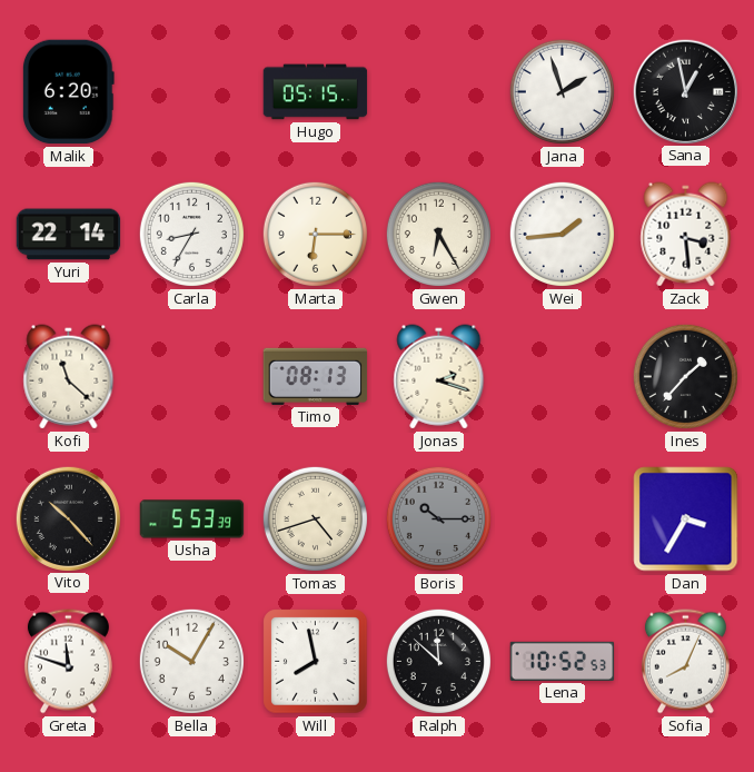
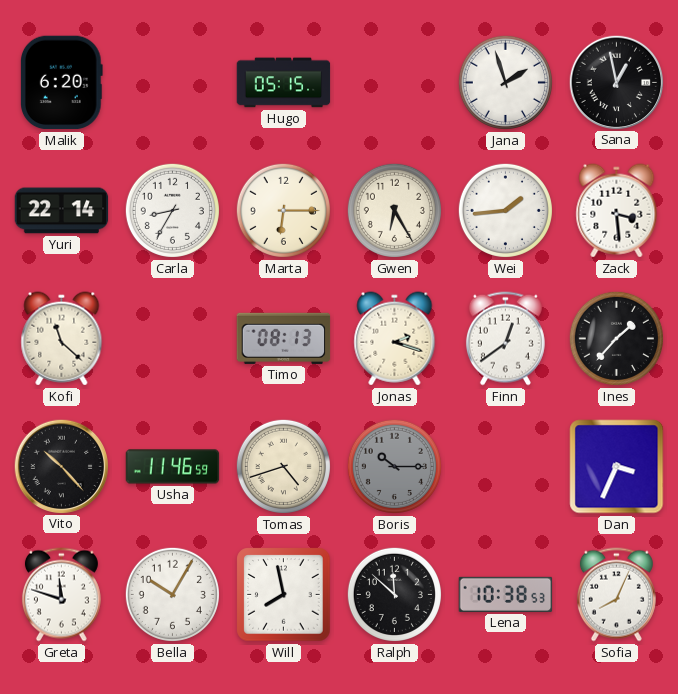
Finn: none -> 12:39
Usha: 5:53 -> 11:46
Dan: 3:35 -> 3:34
Lena: 10:52 -> 10:38
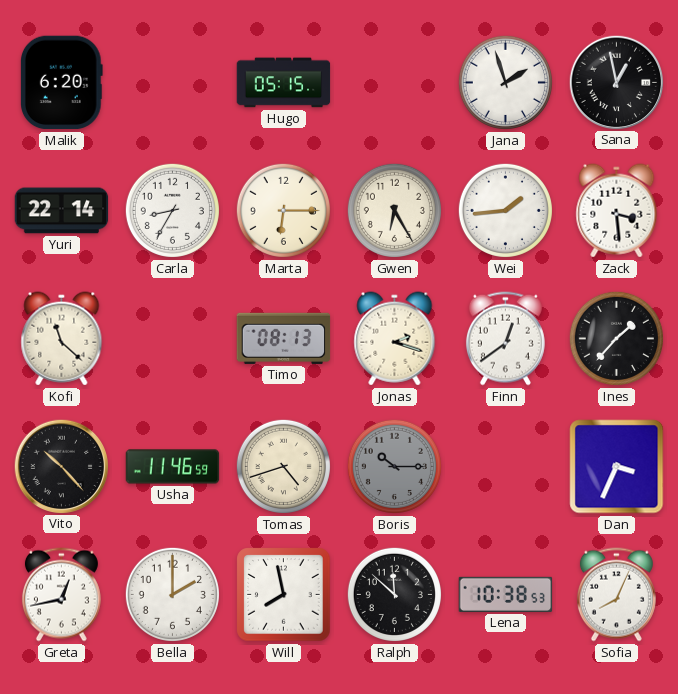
Greta: 11:48 -> 12:43
Bella: 10:05 -> 2:00
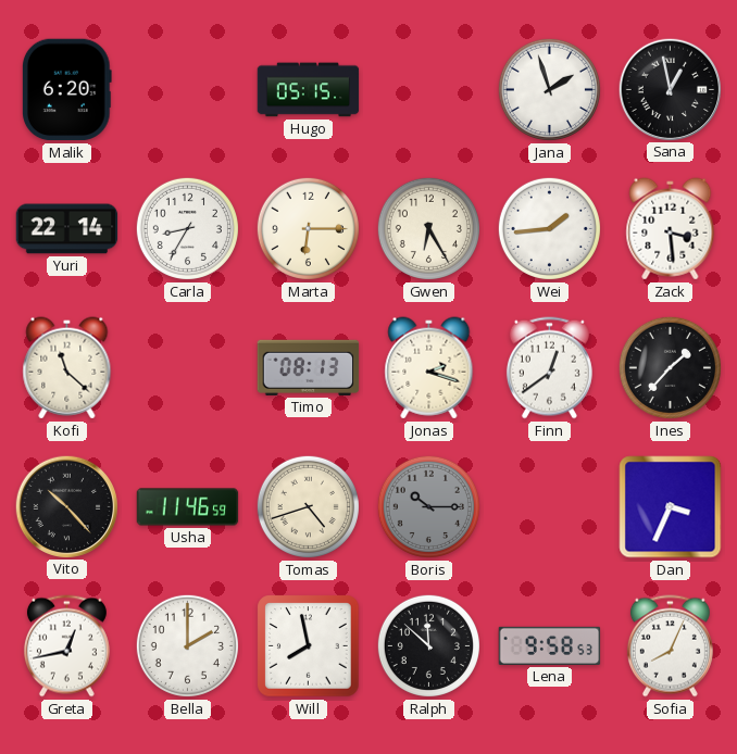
Lena: 10:38 -> 9:58
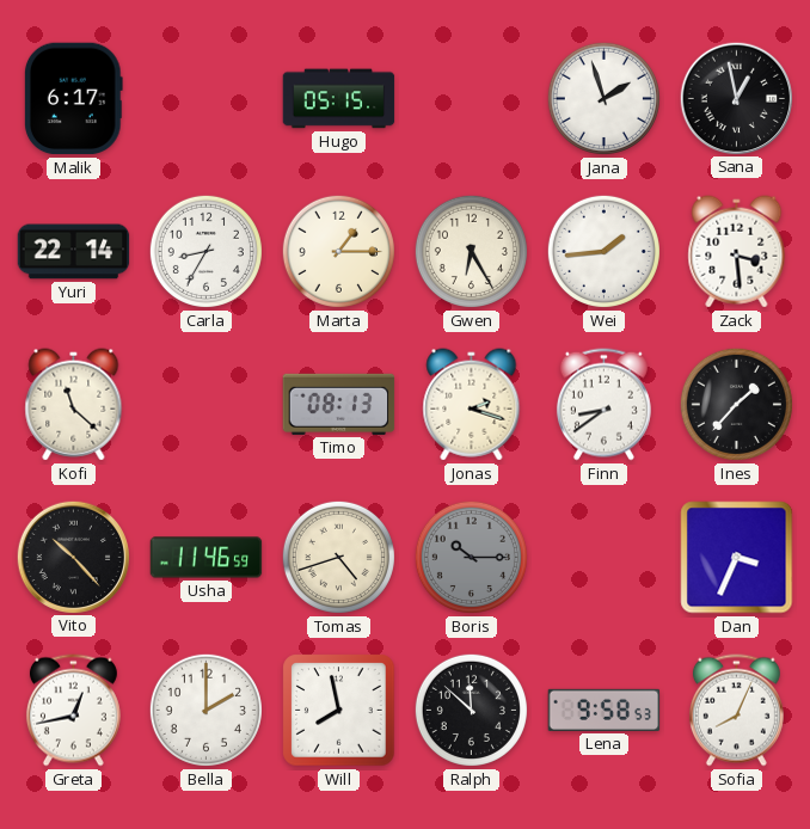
Malik: 6:20 -> 6:17
Marta: 6:15 -> 1:15
Finn: 12:39 -> 8:39
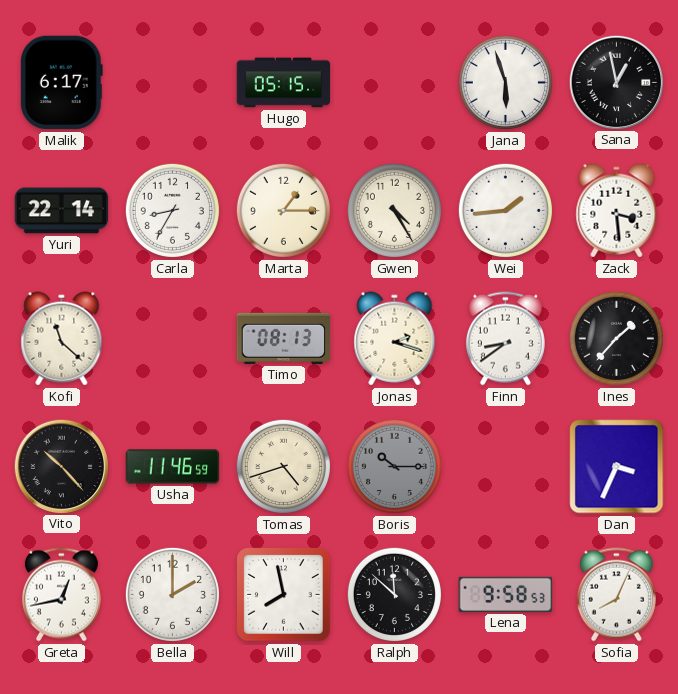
Jana: 1:57 -> 5:57
Gwen: 6:25 -> 4:25
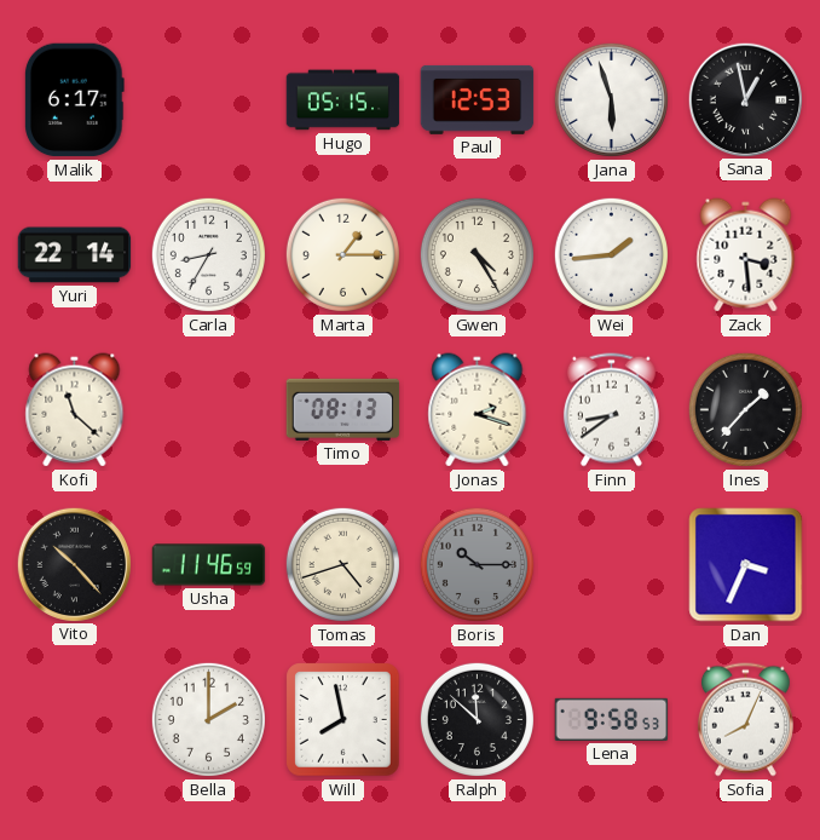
Paul: none -> 12:53
Greta: 12:43 -> none
